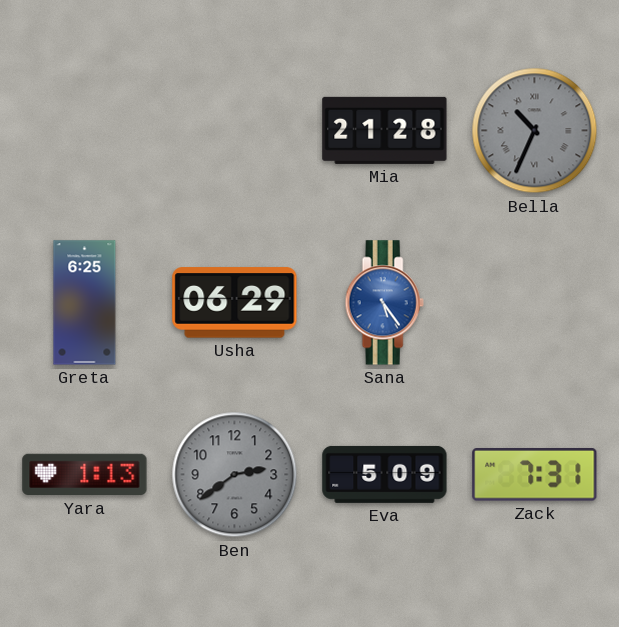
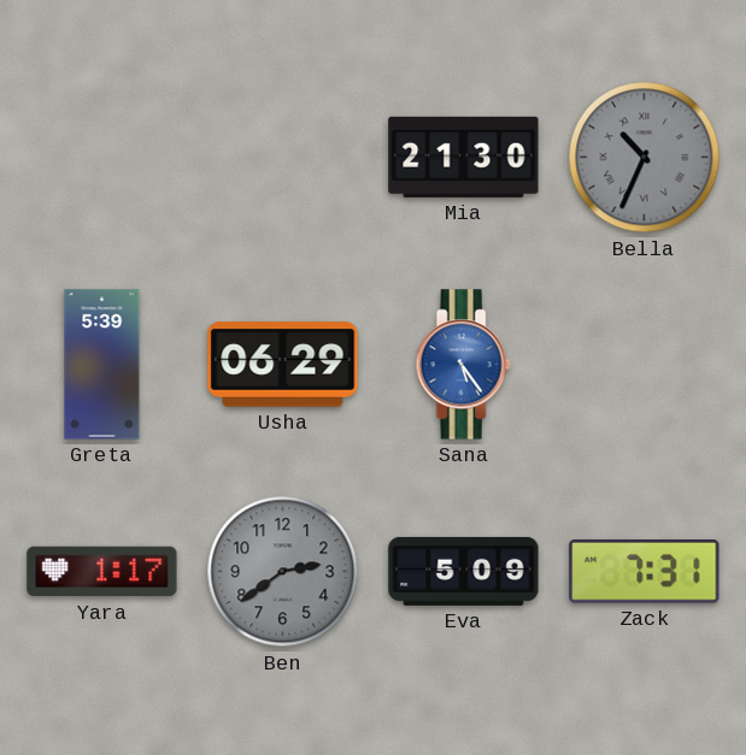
Mia: 21:28 -> 21:30
Greta: 6:25 -> 5:39
Yara: 1:13 -> 1:17
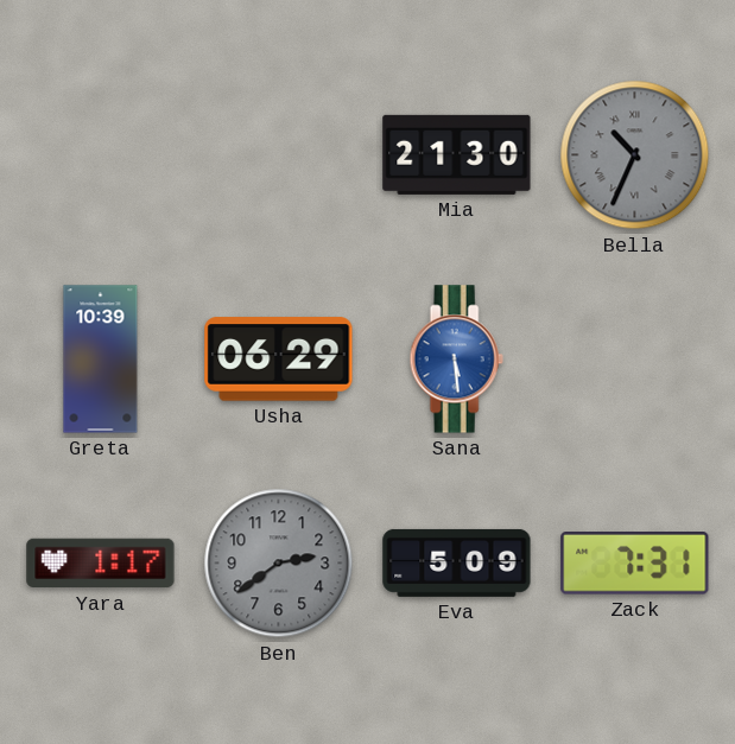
Greta: 5:39 -> 10:39
Sana: 5:24 -> 5:29
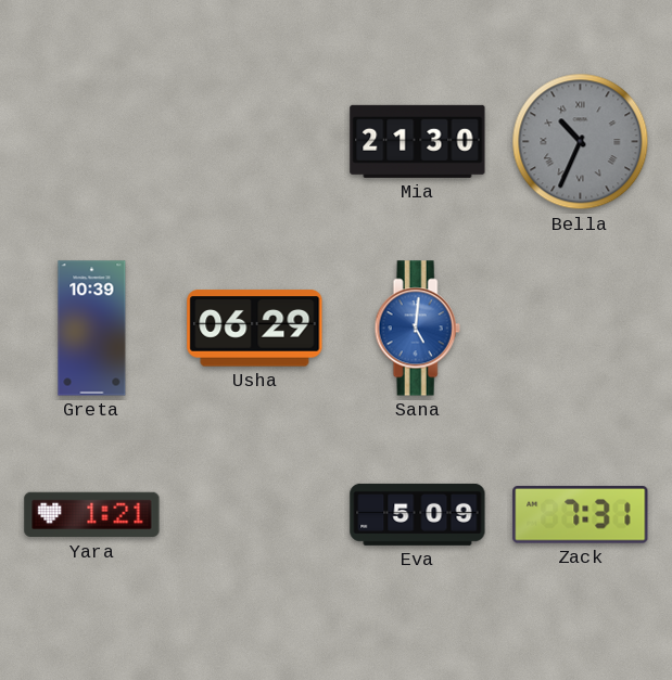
Sana: 5:29 -> 5:01
Yara: 1:17 -> 1:21
Ben: 2:39 -> none
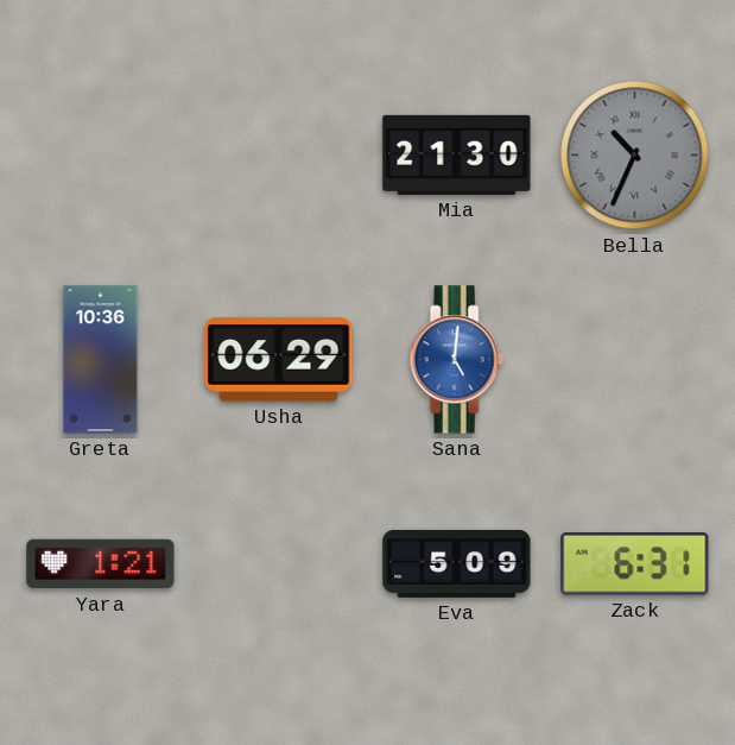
Greta: 10:39 -> 10:36
Zack: 7:31 -> 6:31
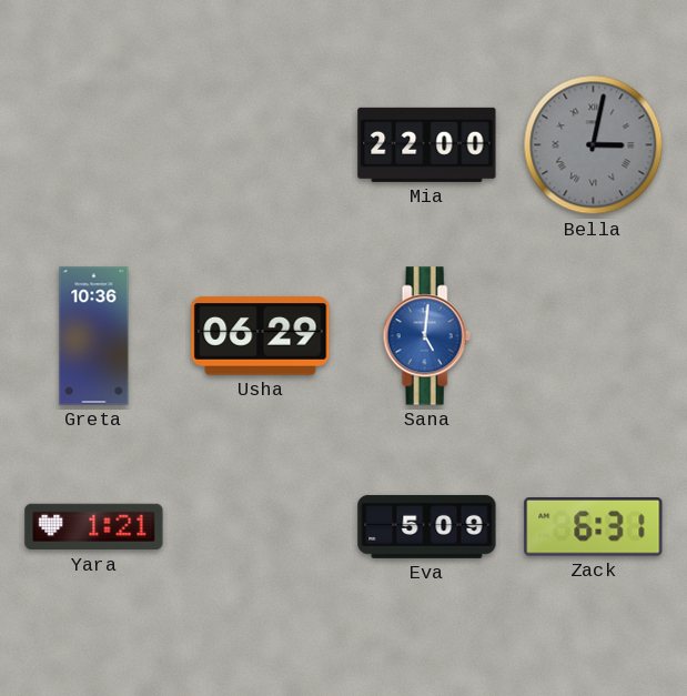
Mia: 21:30 -> 22:00
Bella: 10:34 -> 3:02
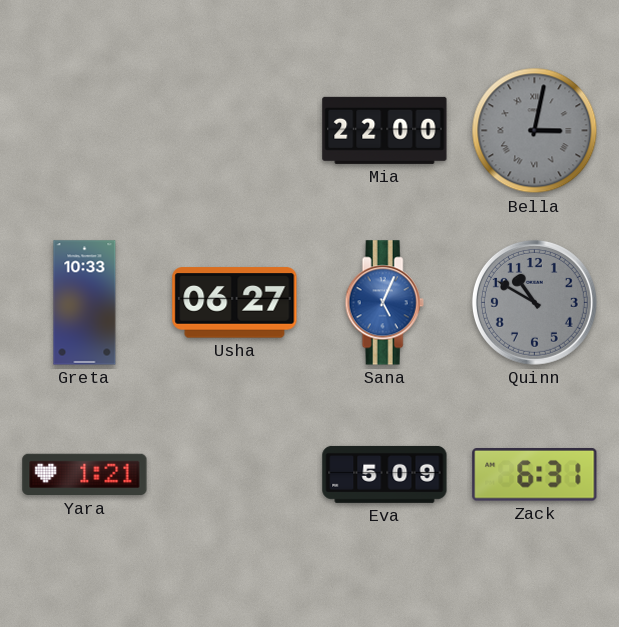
Greta: 10:36 -> 10:33
Usha: 06:29 -> 06:27
Sana: 5:01 -> 5:04
Quinn: none -> 10:50
